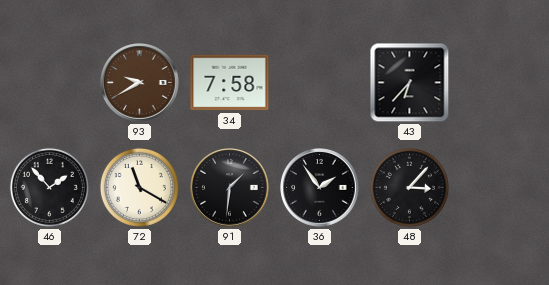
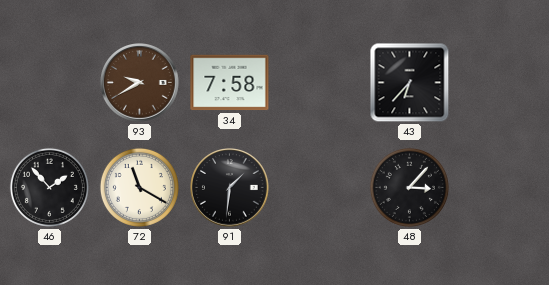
36: 1:54 -> none
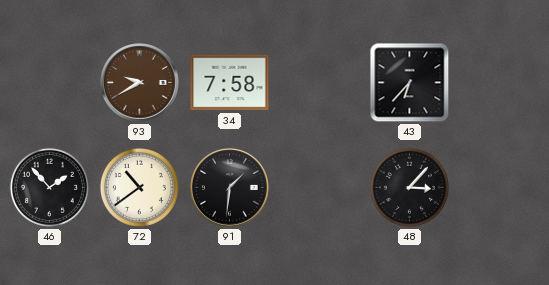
72: 11:20 -> 10:39
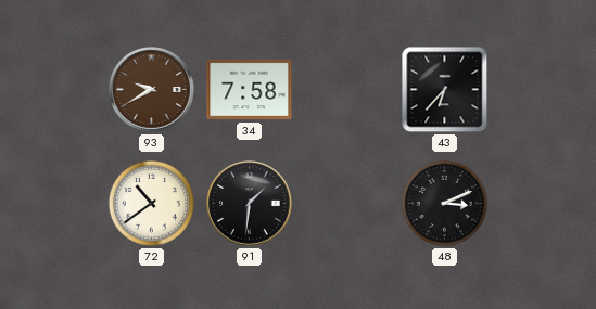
46: 1:53 -> none
48: 3:07 -> 3:11
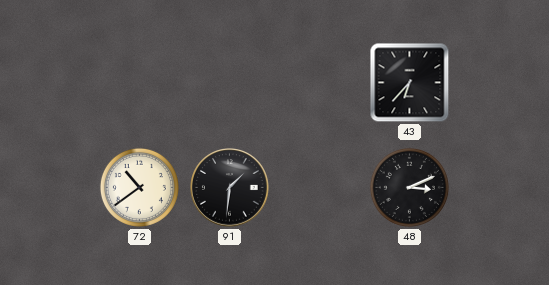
93: 9:40 -> none
34: 7:58 -> none
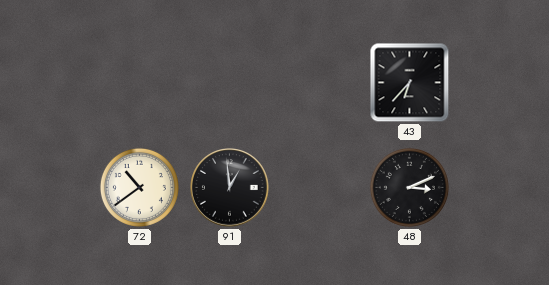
91: 1:31 -> 12:59
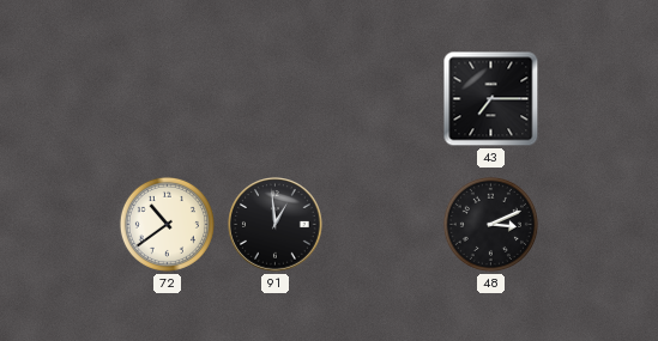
43: 6:37 -> 7:15
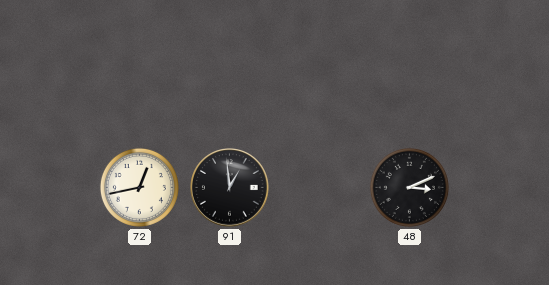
43: 7:15 -> none
72: 10:39 -> 12:43
